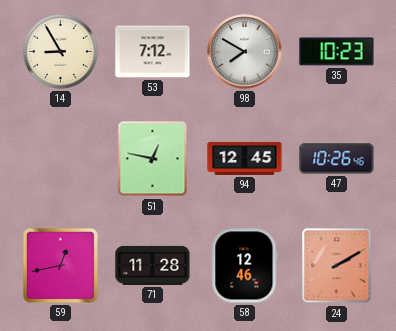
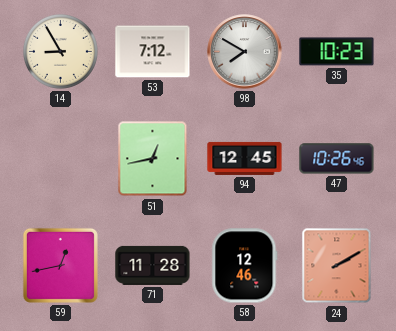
51: 12:47 -> 12:43
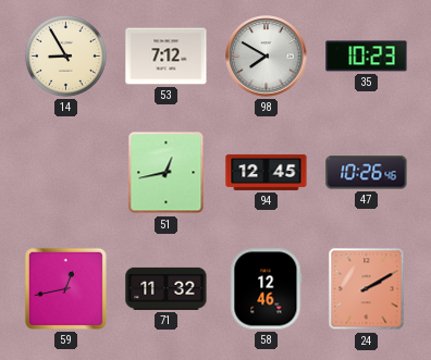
71: 11:28 -> 11:32
